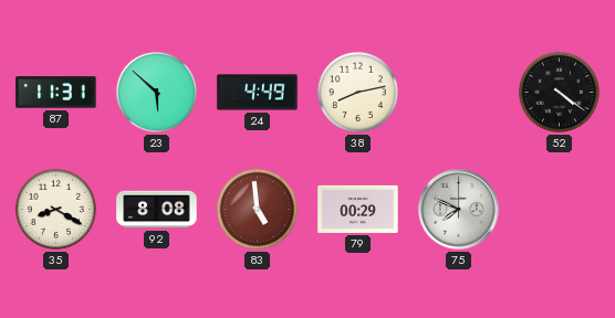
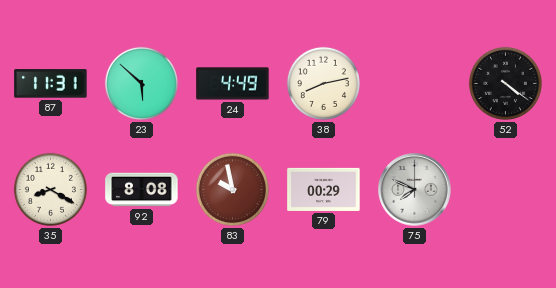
83: 4:59 -> 9:58
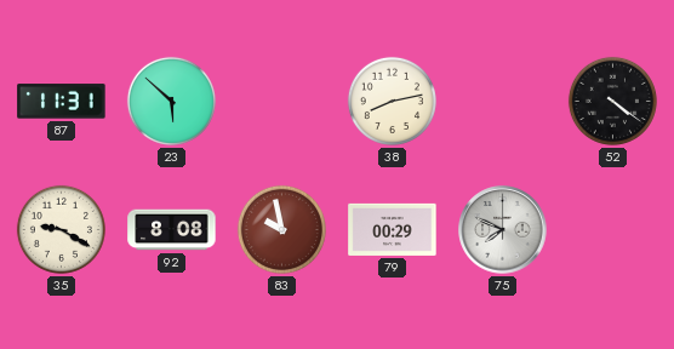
24: 4:49 -> none
35: 8:20 -> 9:20
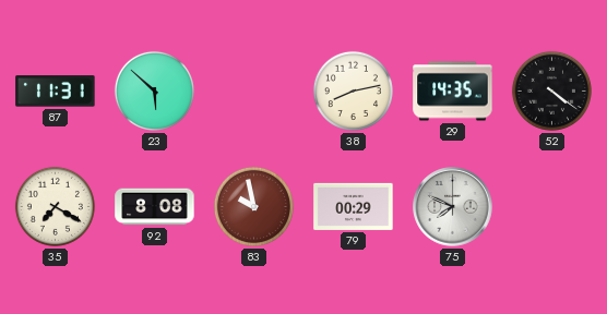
29: none -> 14:35
35: 9:20 -> 7:20
